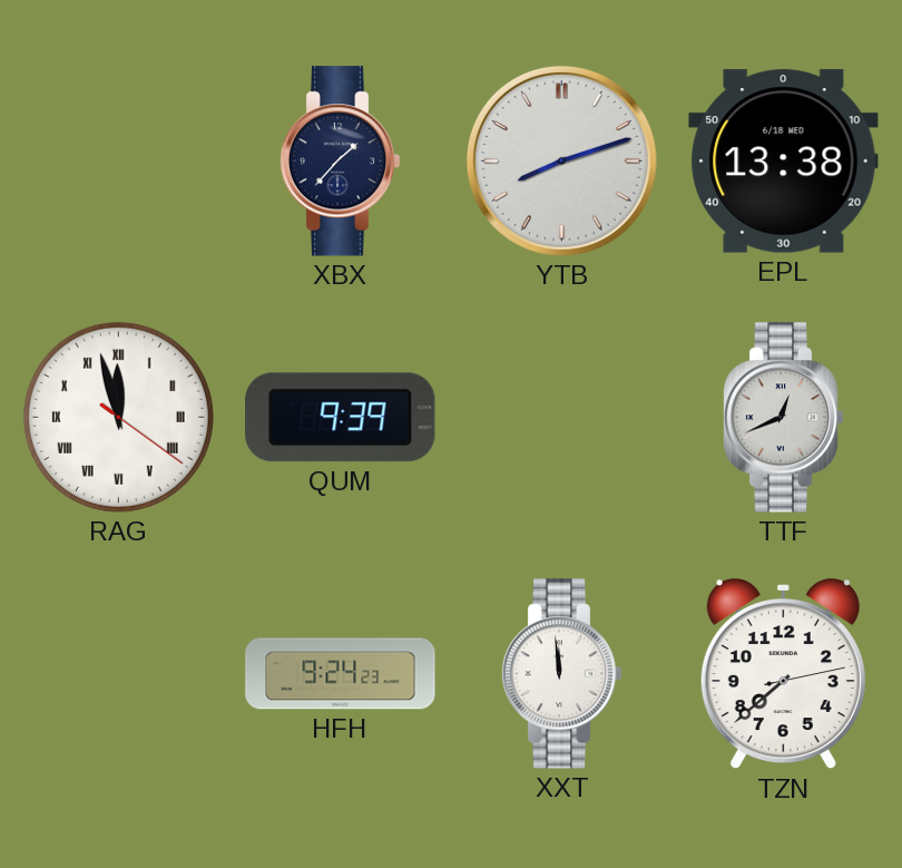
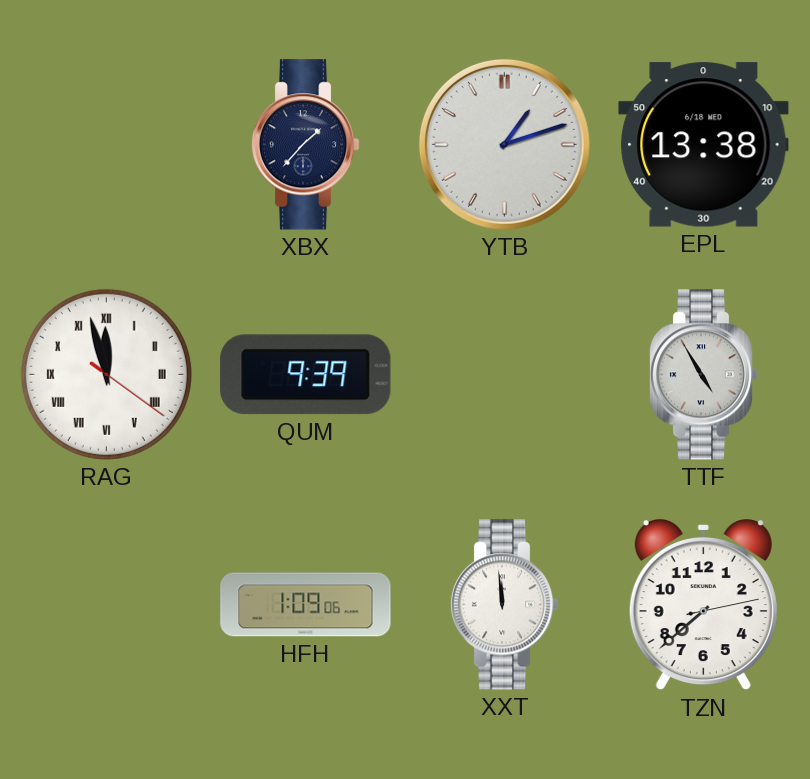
YTB: 8:12 -> 1:12
TTF: 12:41 -> 4:55
HFH: 9:24 -> 1:09
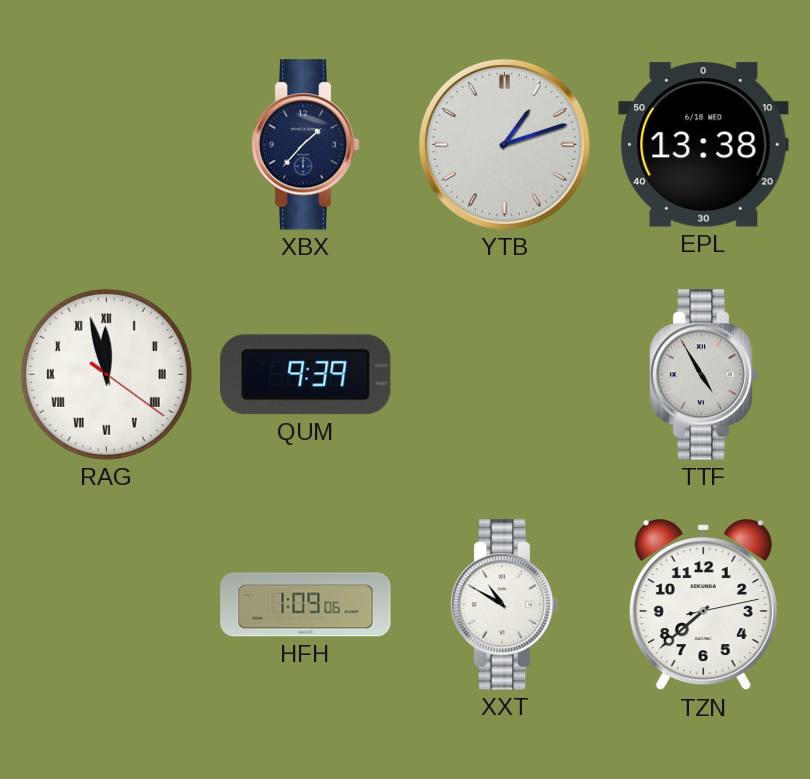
XXT: 11:59 -> 10:50
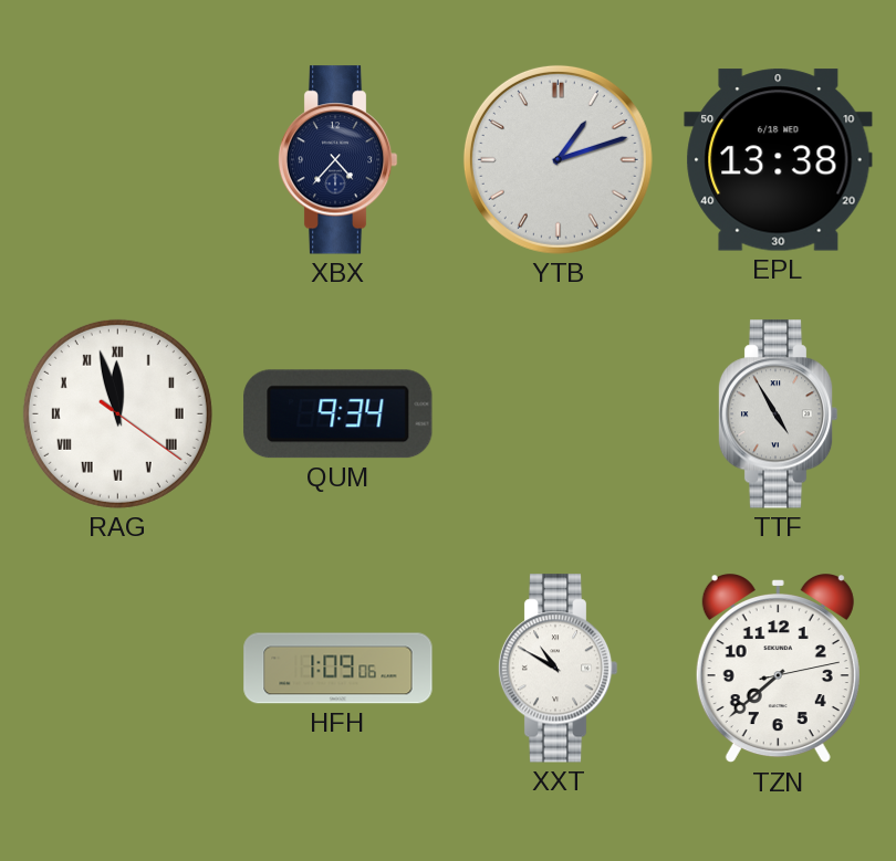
XBX: 1:37 -> 4:37
QUM: 9:39 -> 9:34
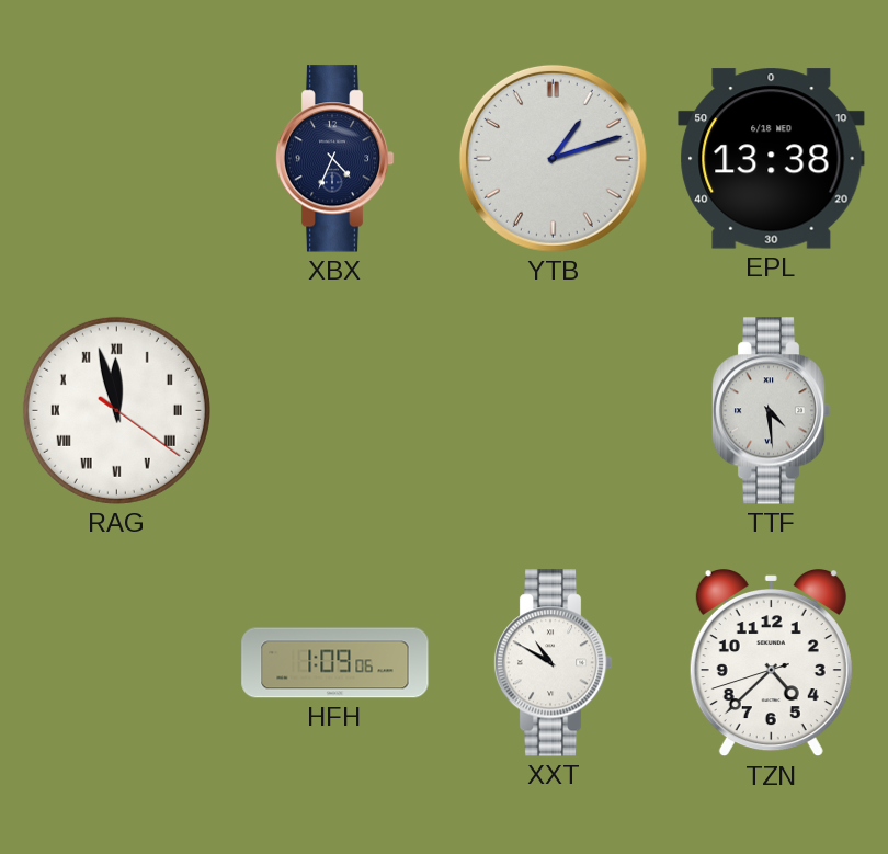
XBX: 4:37 -> 4:34
QUM: 9:34 -> none
TTF: 4:55 -> 4:29
TZN: 7:38 -> 4:37
